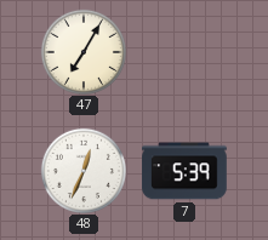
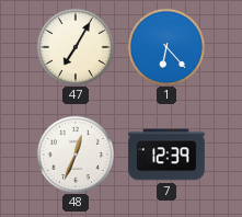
1: none -> 6:23
7: 5:39 -> 12:39
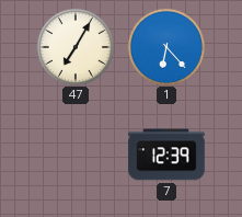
48: 12:34 -> none
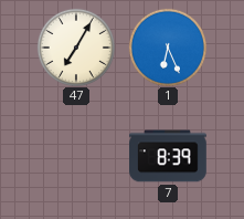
1: 6:23 -> 6:26
7: 12:39 -> 8:39
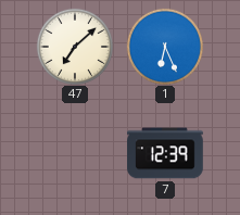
47: 7:05 -> 7:08
7: 8:39 -> 12:39
